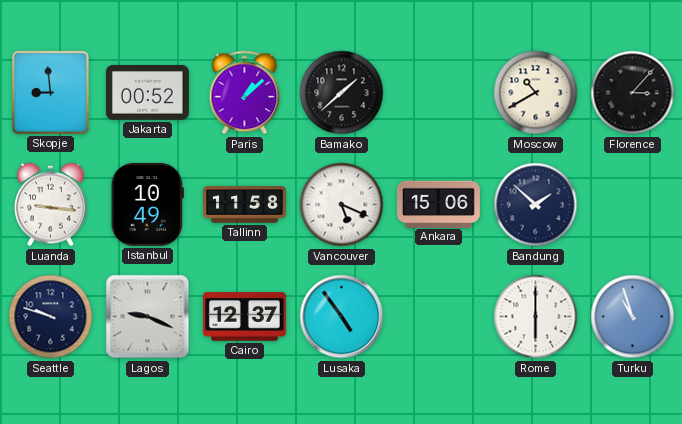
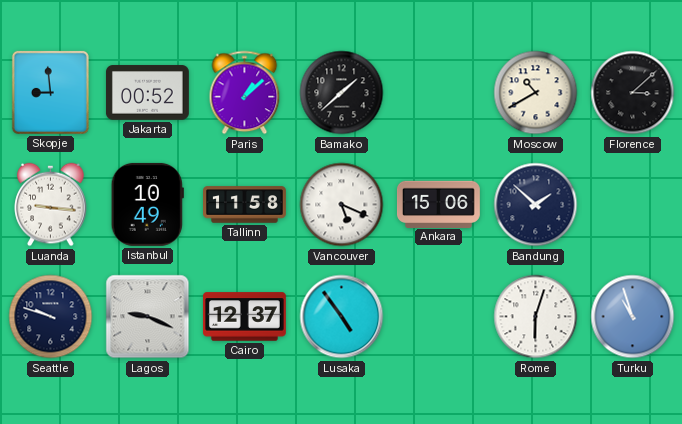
Florence: 3:07 -> 3:08
Rome: 6:00 -> 6:03
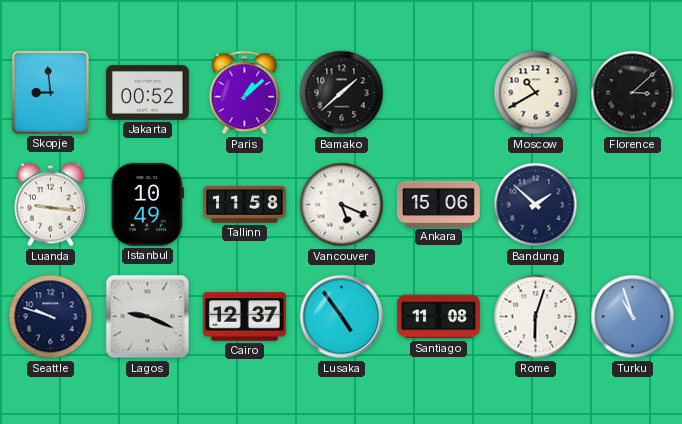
Santiago: none -> 11:08
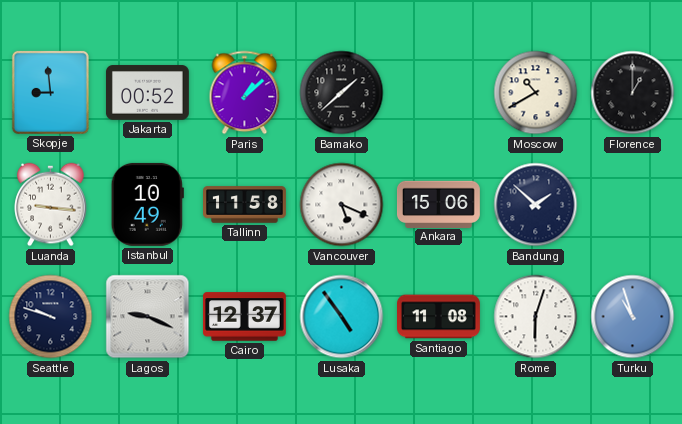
Florence: 3:08 -> 1:00
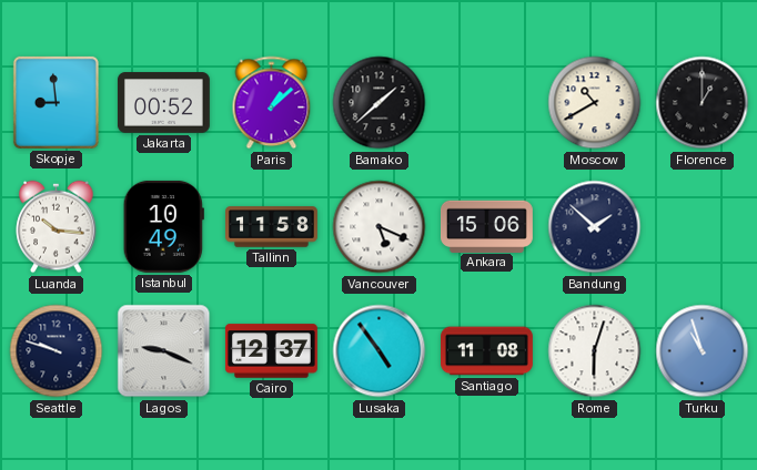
Luanda: 9:16 -> 10:16
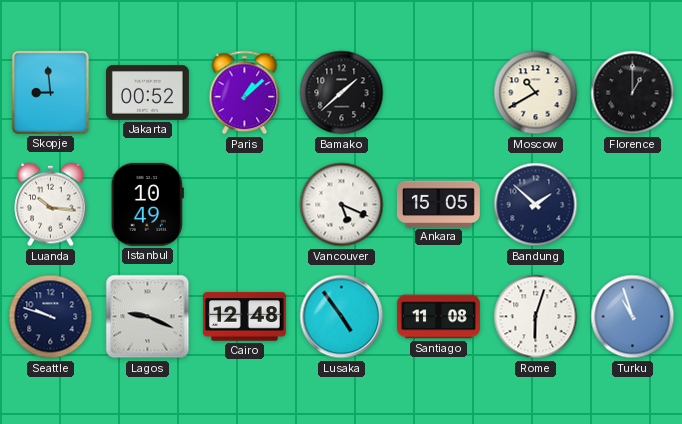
Tallinn: 11:58 -> none
Ankara: 15:06 -> 15:05
Cairo: 12:37 -> 12:48
